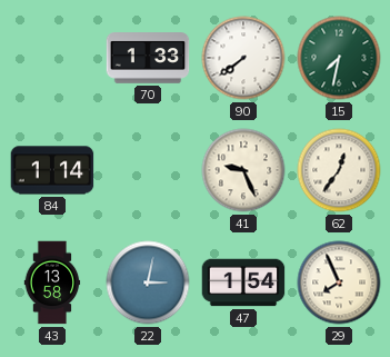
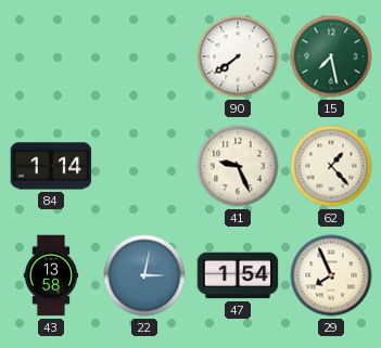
70: 1:33 -> none
15: 7:32 -> 7:28
62: 12:36 -> 1:23
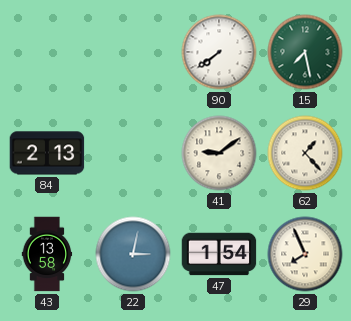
84: 1:14 -> 2:13
41: 9:26 -> 9:09
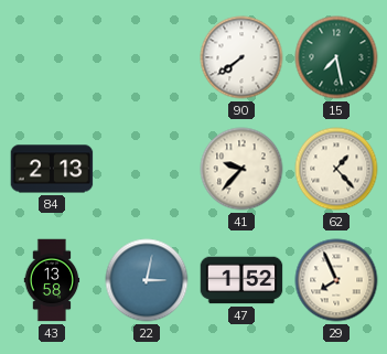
41: 9:09 -> 9:37
47: 1:54 -> 1:52
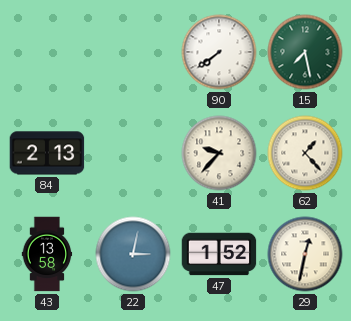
29: 7:56 -> 12:32
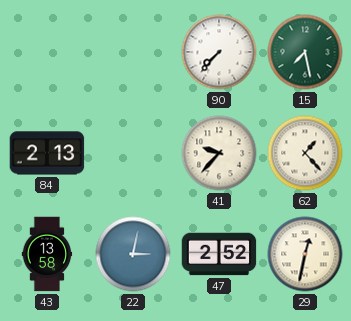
90: 7:39 -> 7:37
47: 1:52 -> 2:52
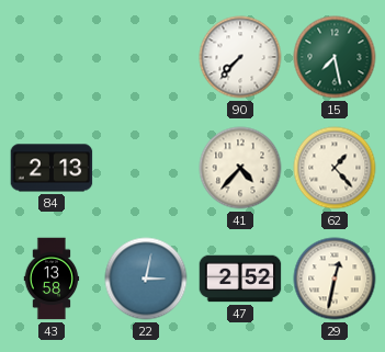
41: 9:37 -> 4:37
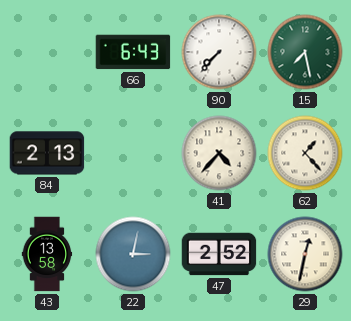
66: none -> 6:43
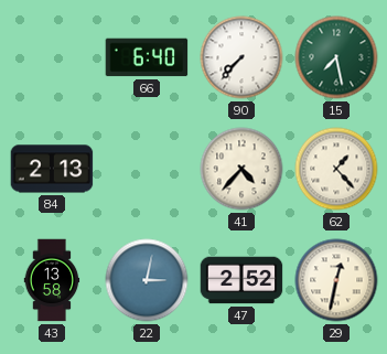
66: 6:43 -> 6:40
